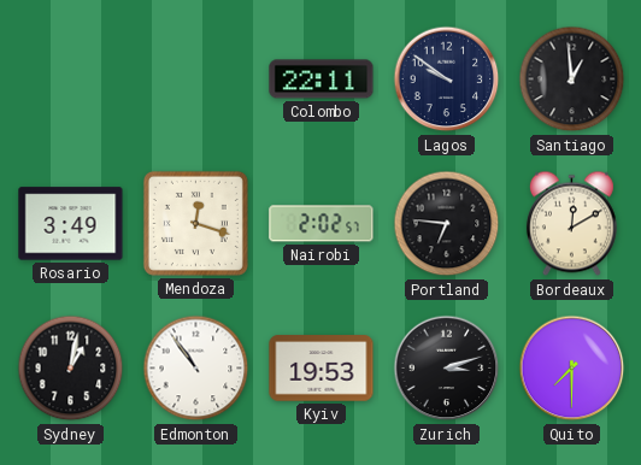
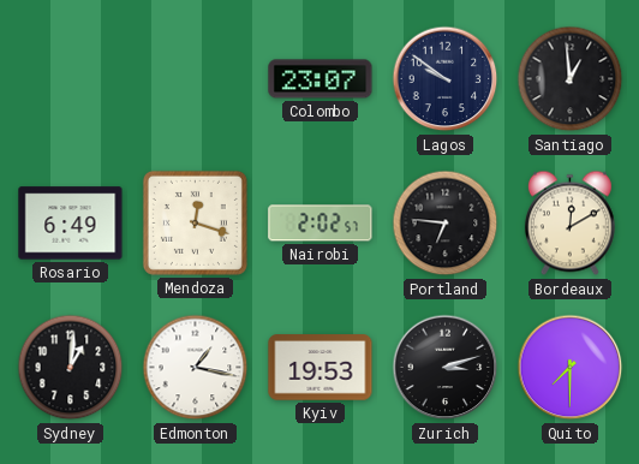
Colombo: 22:11 -> 23:07
Rosario: 3:49 -> 6:49
Sydney: 1:02 -> 1:01
Edmonton: 10:54 -> 1:17
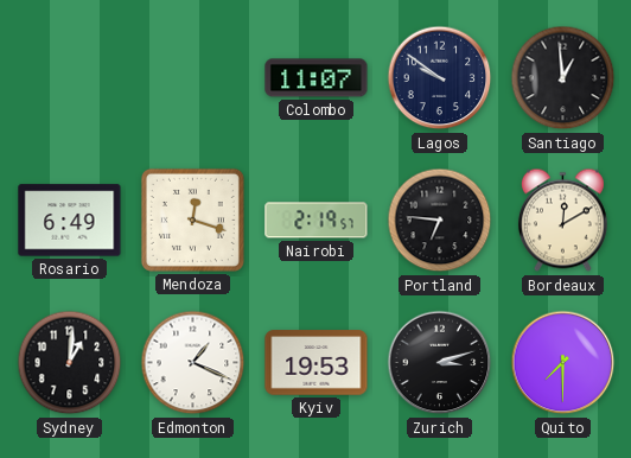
Colombo: 23:07 -> 11:07
Nairobi: 2:02 -> 2:19
Edmonton: 1:17 -> 1:19
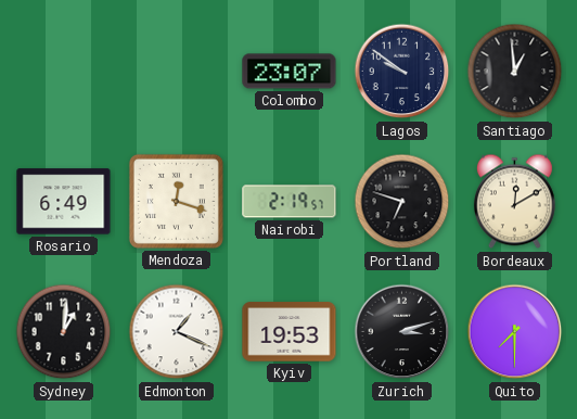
Colombo: 11:07 -> 23:07
Portland: 6:46 -> 6:48
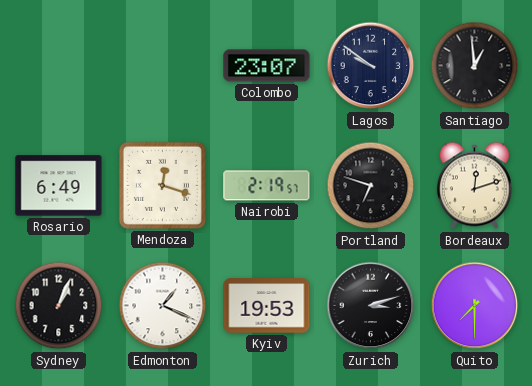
Bordeaux: 12:10 -> 12:12
Sydney: 1:01 -> 1:04
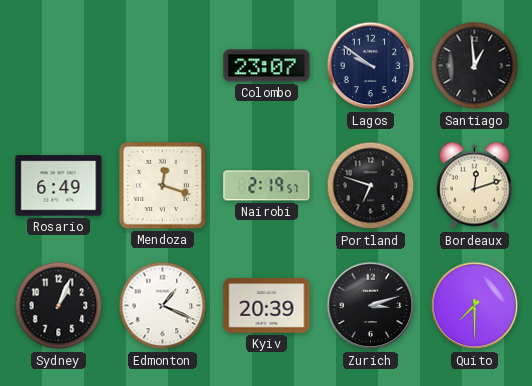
Kyiv: 19:53 -> 20:39
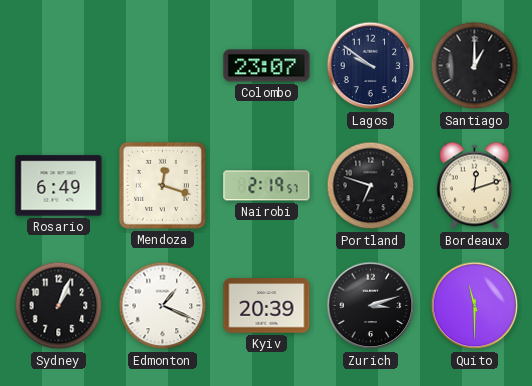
Santiago: 12:59 -> 1:00
Quito: 7:30 -> 11:30
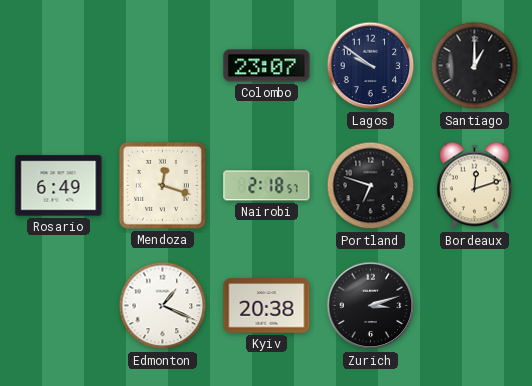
Nairobi: 2:19 -> 2:18
Sydney: 1:04 -> none
Kyiv: 20:39 -> 20:38
Quito: 11:30 -> none
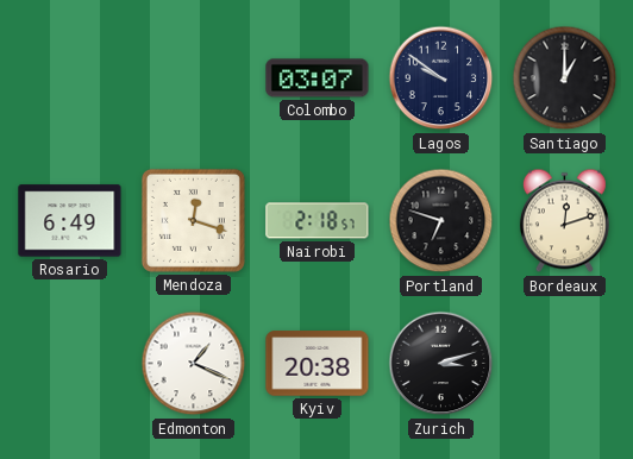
Colombo: 23:07 -> 03:07
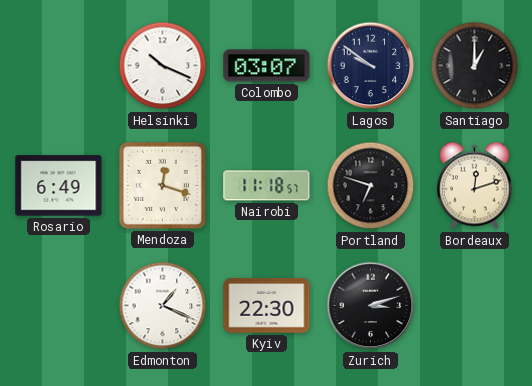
Helsinki: none -> 10:19
Nairobi: 2:18 -> 11:18
Kyiv: 20:38 -> 22:30
